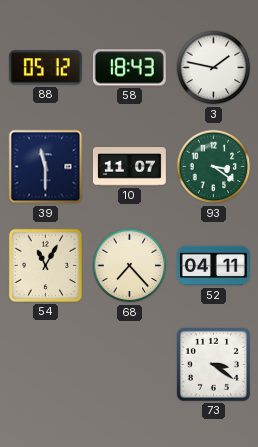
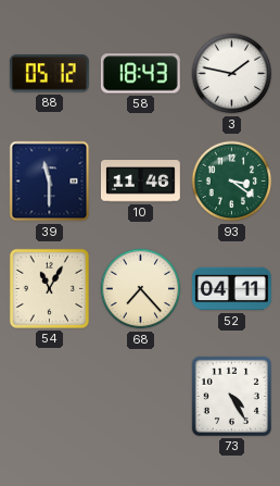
10: 11:07 -> 11:46
73: 3:21 -> 4:25
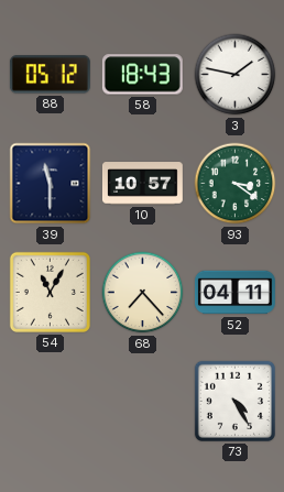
10: 11:46 -> 10:57
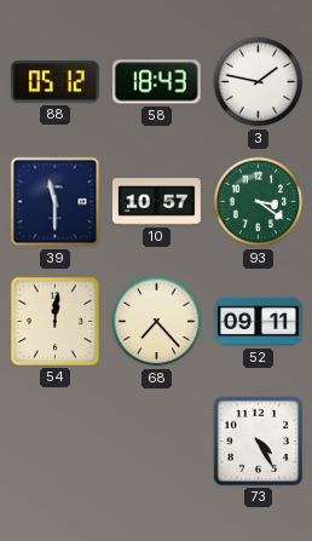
54: 11:05 -> 12:01
52: 04:11 -> 09:11
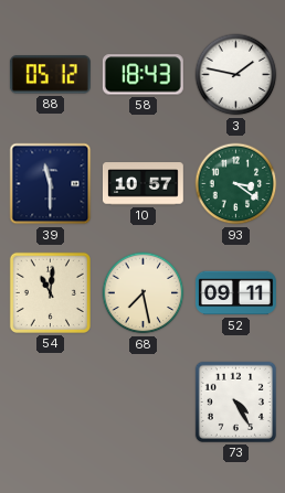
54: 12:01 -> 11:01
68: 7:23 -> 7:28
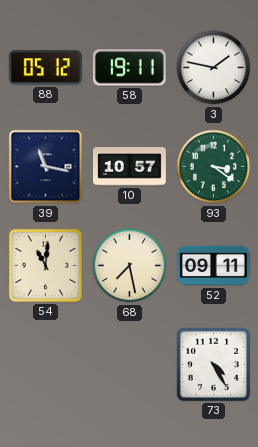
58: 18:43 -> 19:11
39: 11:30 -> 11:17
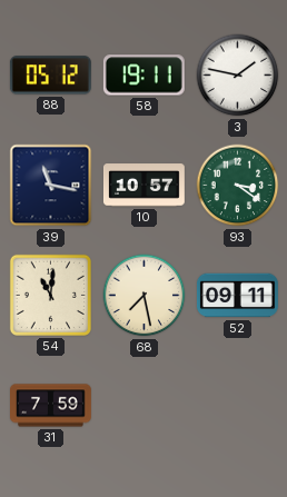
31: none -> 7:59
73: 4:25 -> none
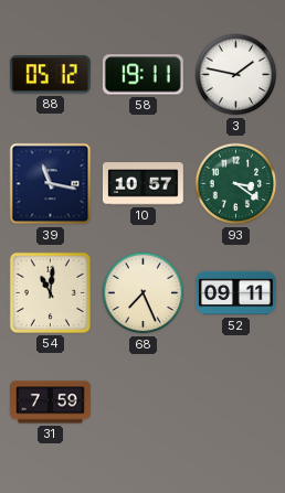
68: 7:28 -> 7:26
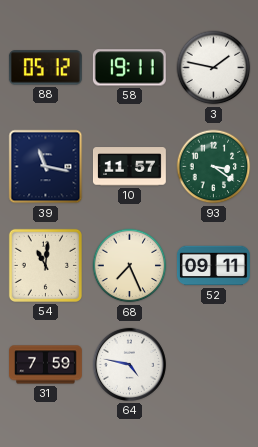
10: 10:57 -> 11:57
64: none -> 4:47
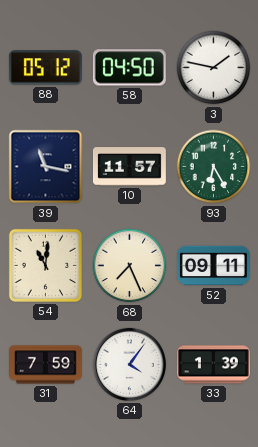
58: 19:11 -> 04:50
93: 3:21 -> 6:25
64: 4:47 -> 4:06
33: none -> 1:39
